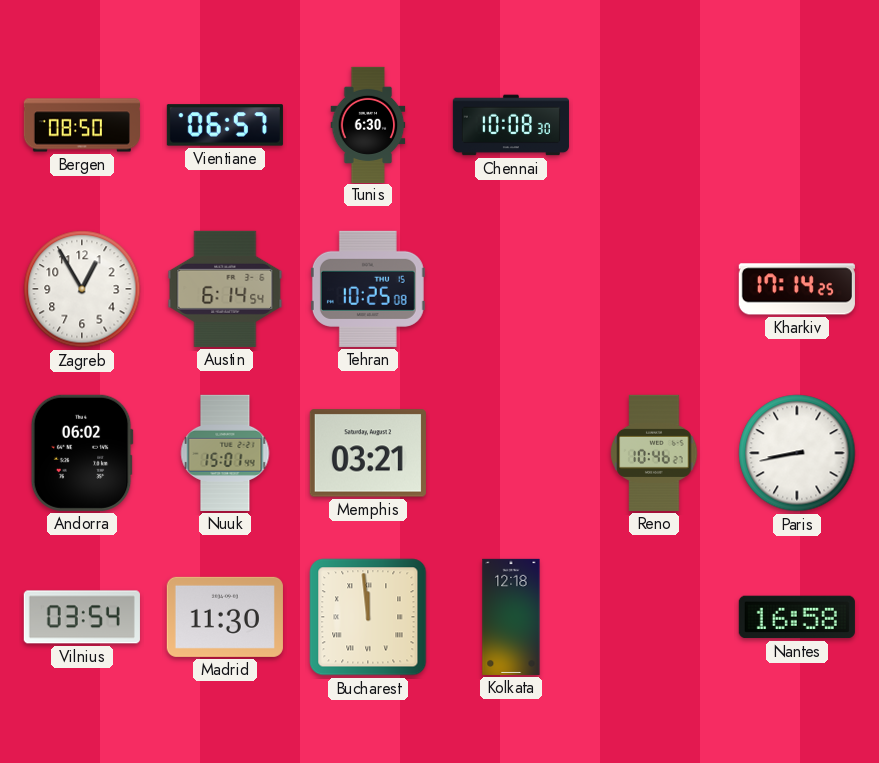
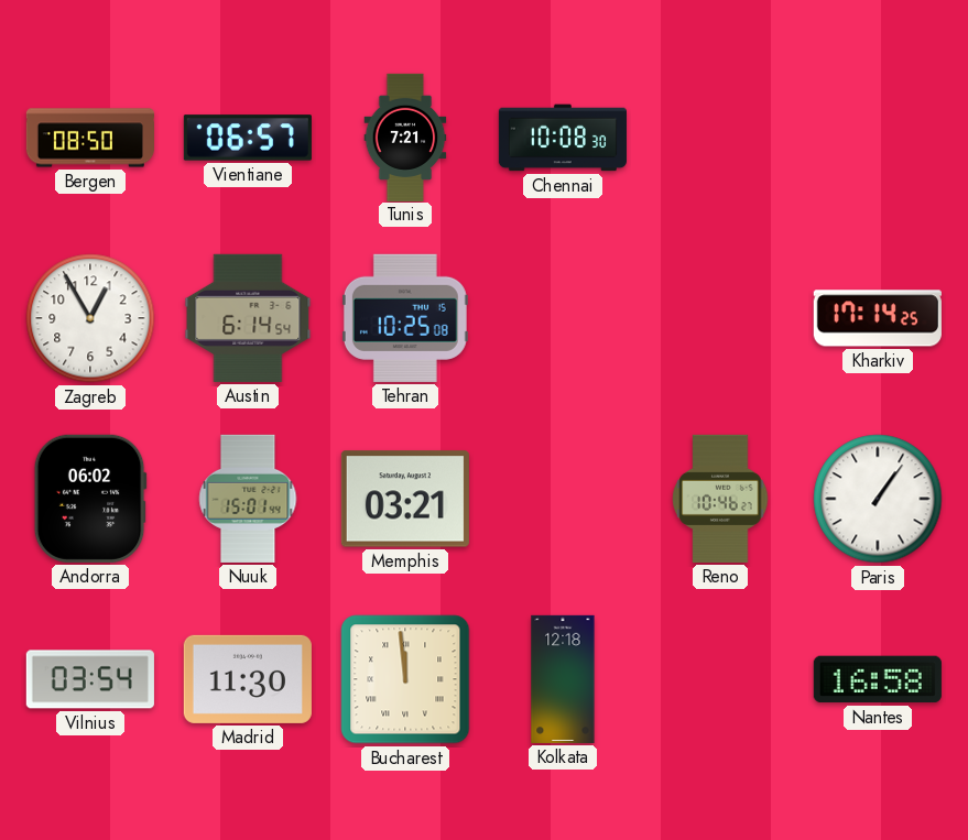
Tunis: 6:30 -> 7:21
Paris: 8:43 -> 1:06
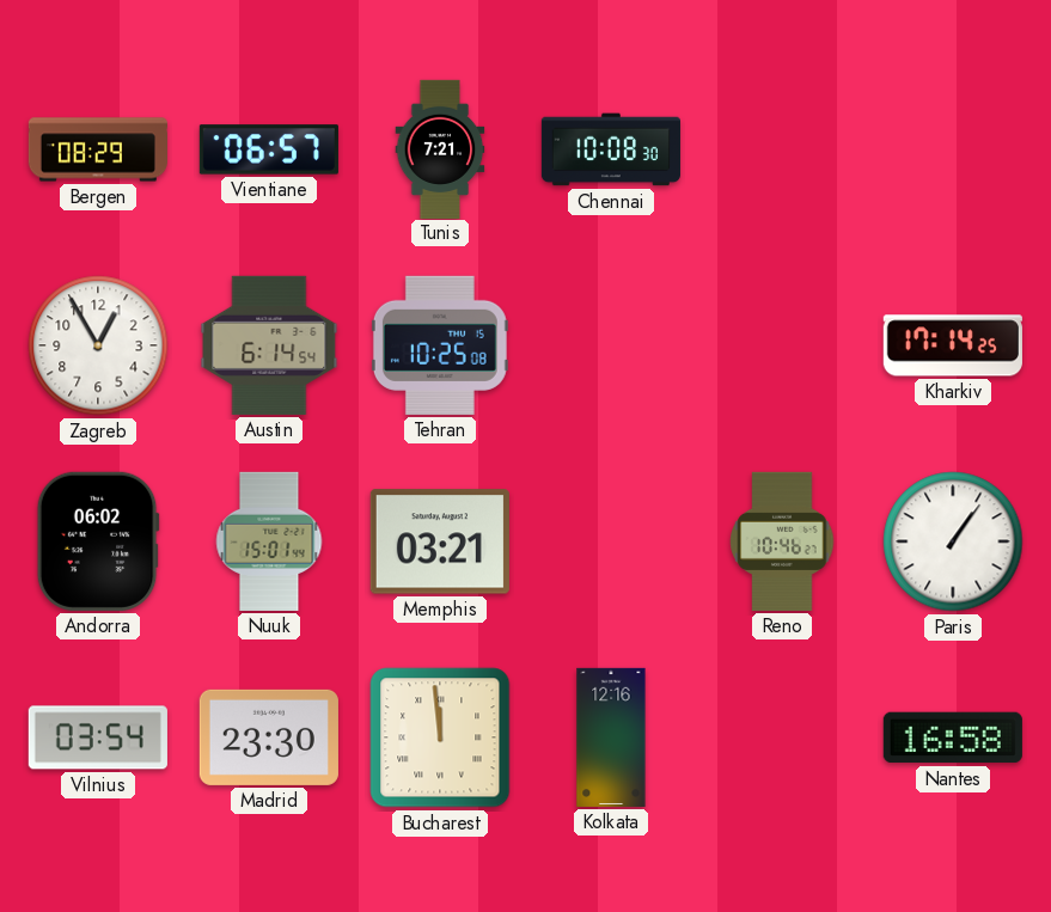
Bergen: 08:50 -> 08:29
Madrid: 11:30 -> 23:30
Kolkata: 12:18 -> 12:16
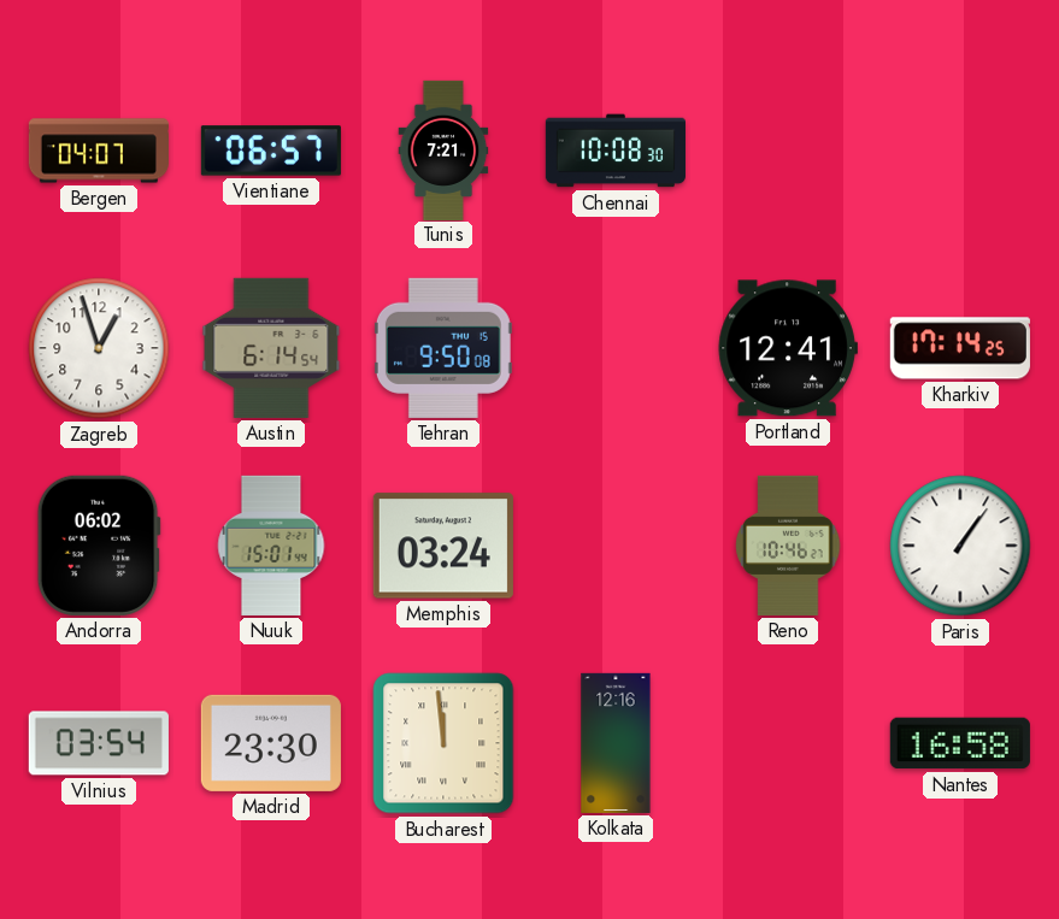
Bergen: 08:29 -> 04:07
Zagreb: 12:55 -> 12:57
Tehran: 10:25 -> 9:50
Portland: none -> 12:41
Memphis: 03:21 -> 03:24
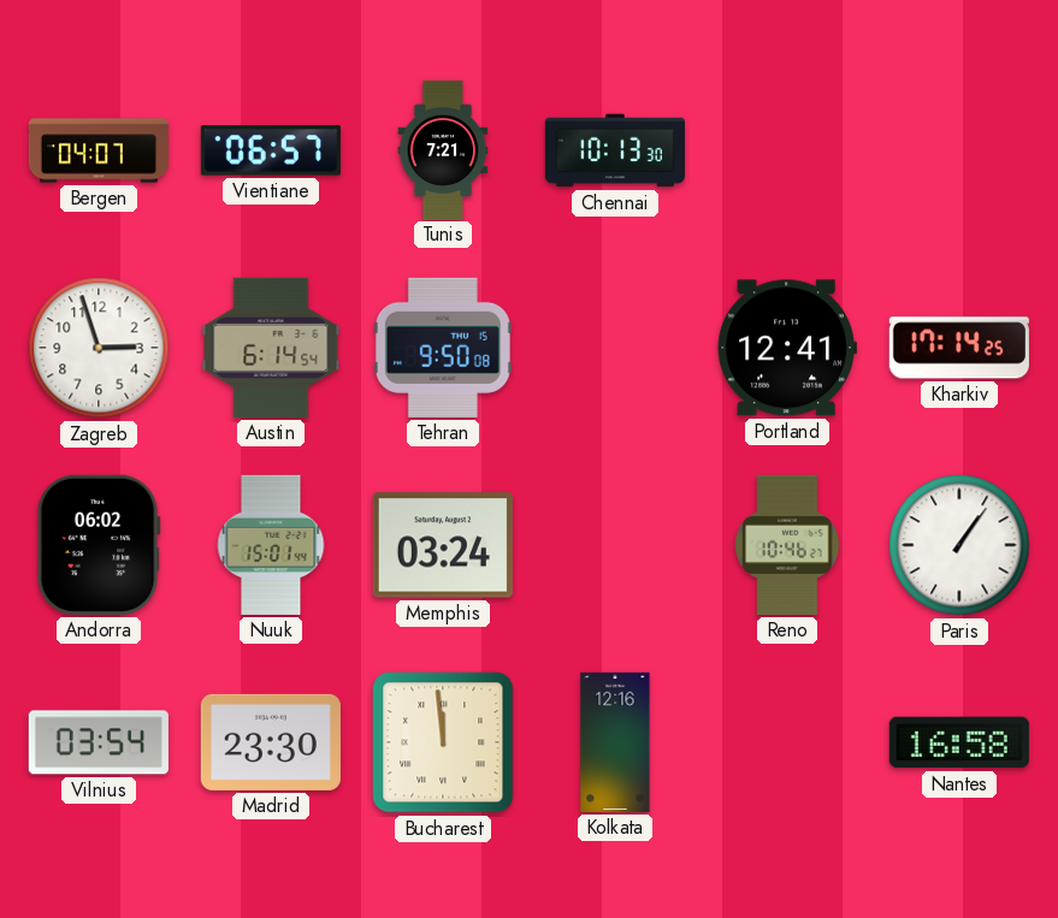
Chennai: 10:08 -> 10:13
Zagreb: 12:57 -> 2:57
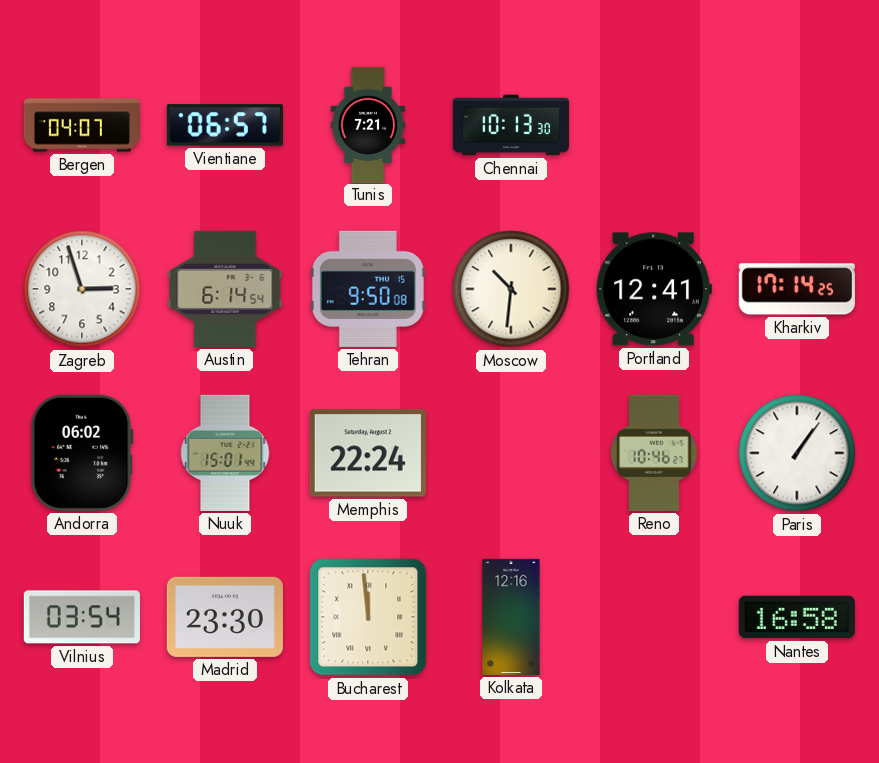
Moscow: none -> 10:31
Memphis: 03:24 -> 22:24
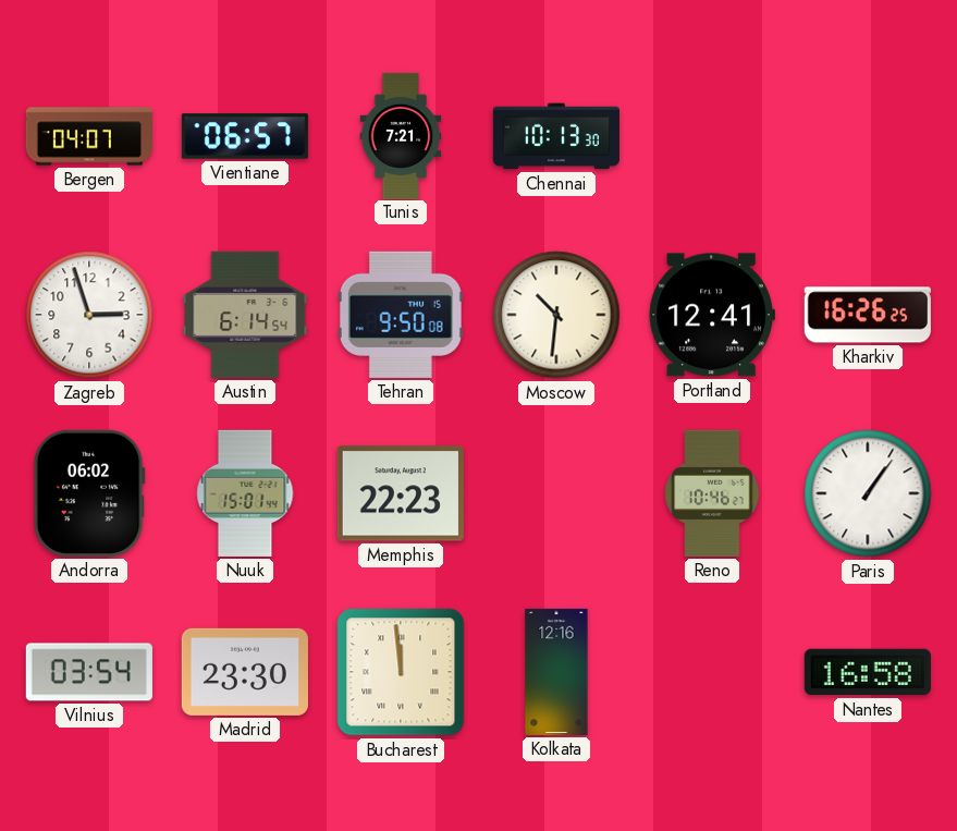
Kharkiv: 17:14 -> 16:26
Memphis: 22:24 -> 22:23
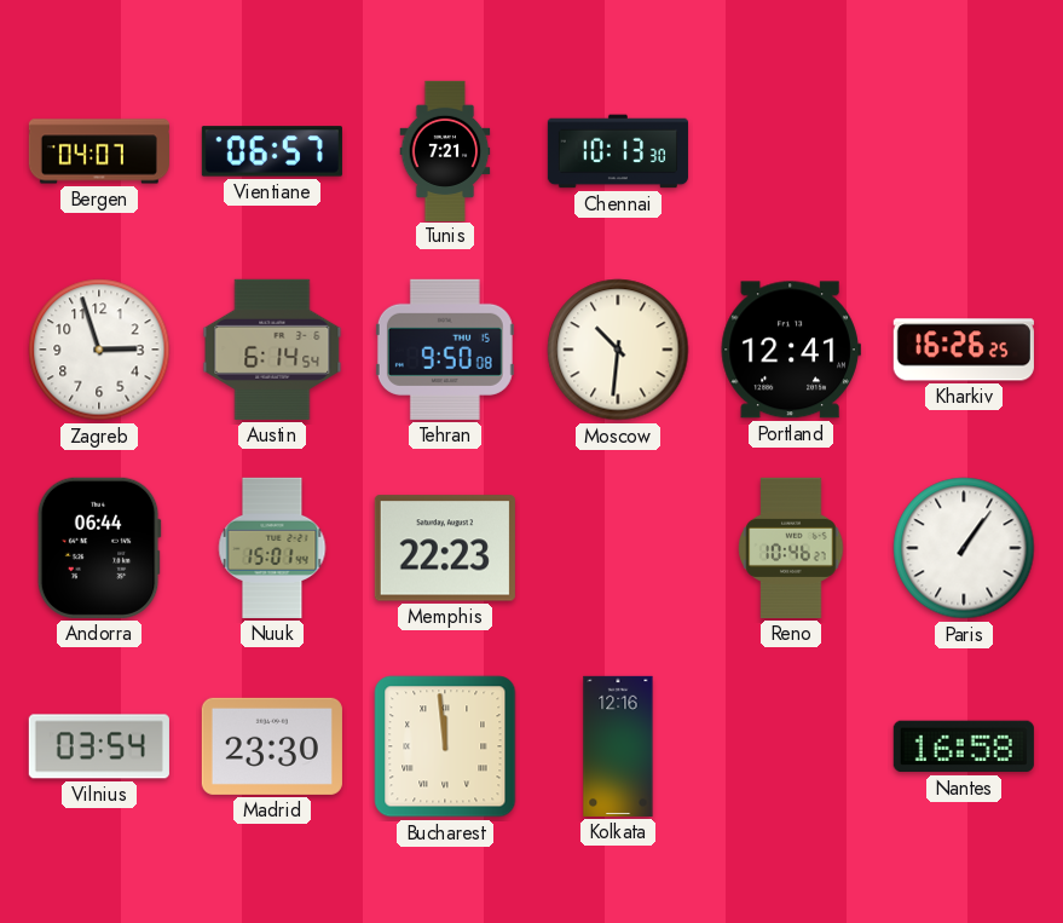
Andorra: 06:02 -> 06:44
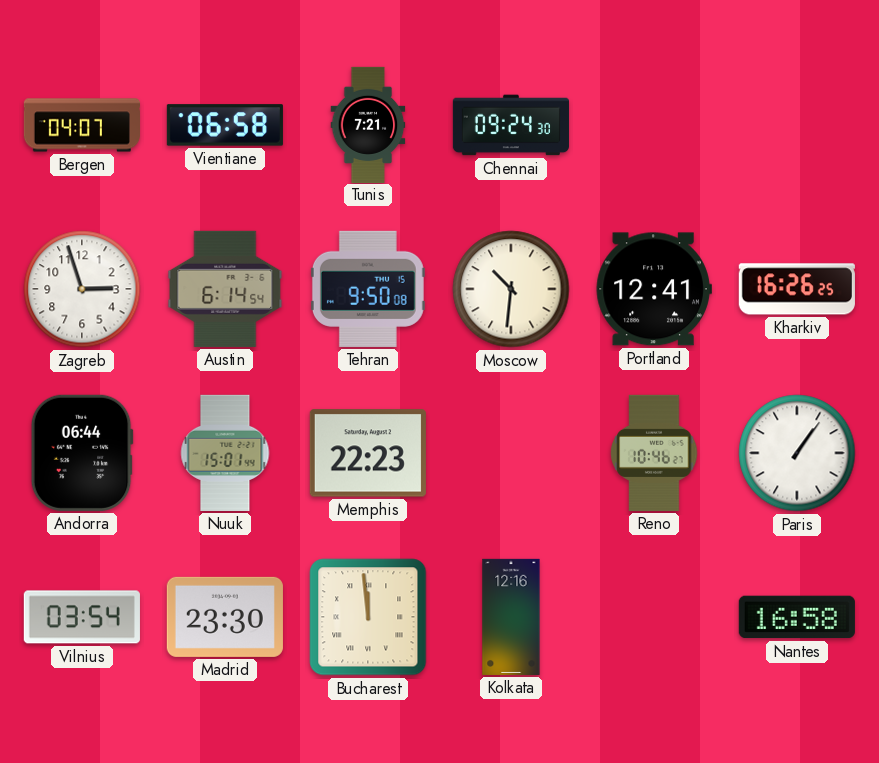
Vientiane: 06:57 -> 06:58
Chennai: 10:13 -> 09:24
